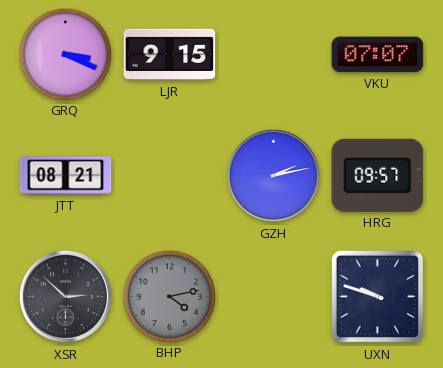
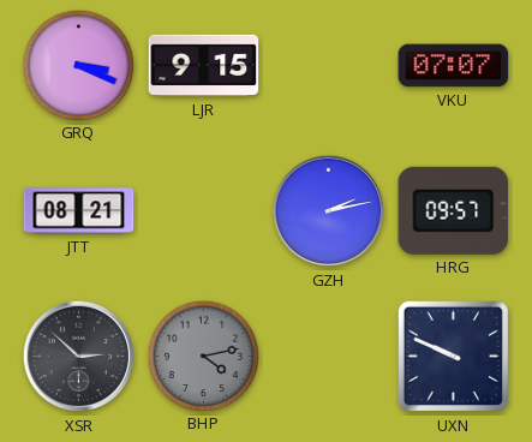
UXN: 9:48 -> 9:49
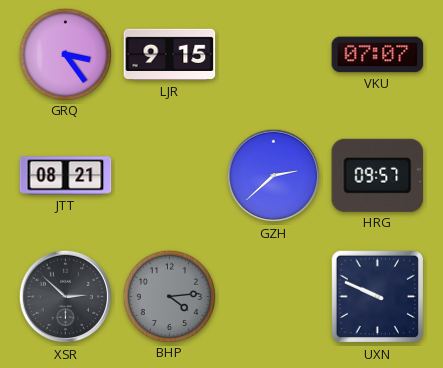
GRQ: 3:19 -> 3:24
GZH: 2:13 -> 2:38
BHP: 4:13 -> 4:14
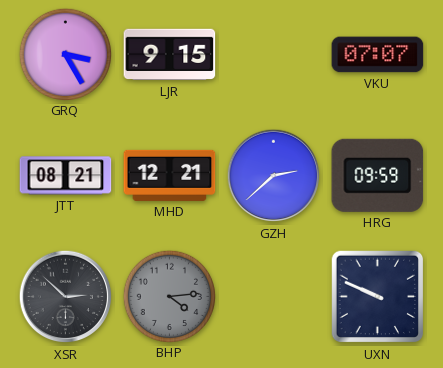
GRQ: 3:24 -> 3:25
MHD: none -> 12:21
HRG: 09:57 -> 09:59
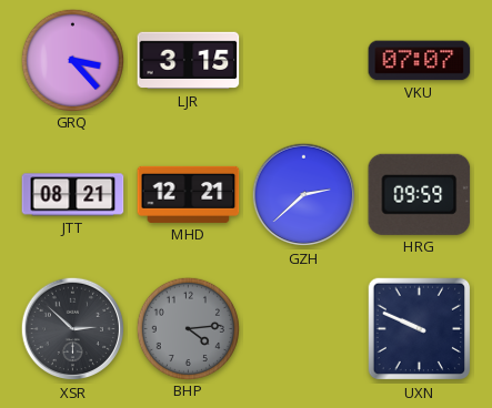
GRQ: 3:25 -> 3:23
LJR: 9:15 -> 3:15
